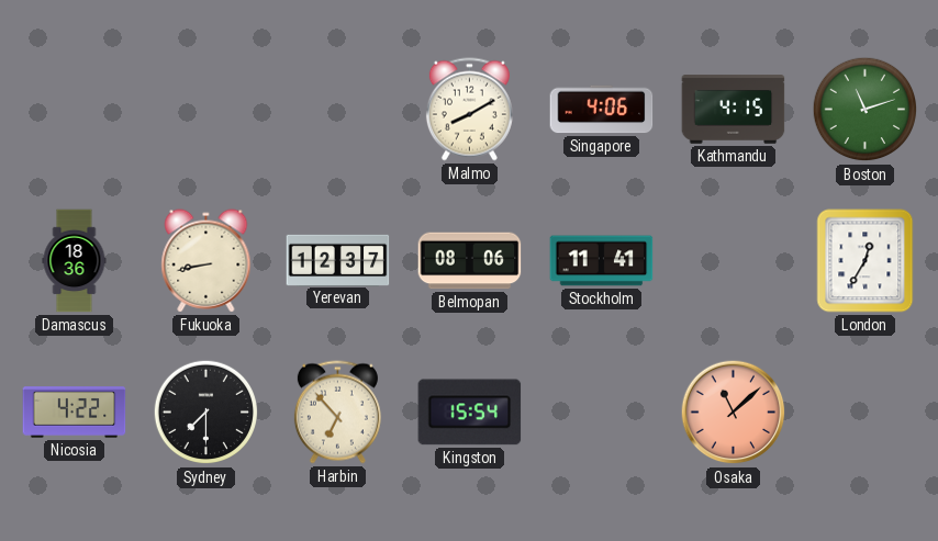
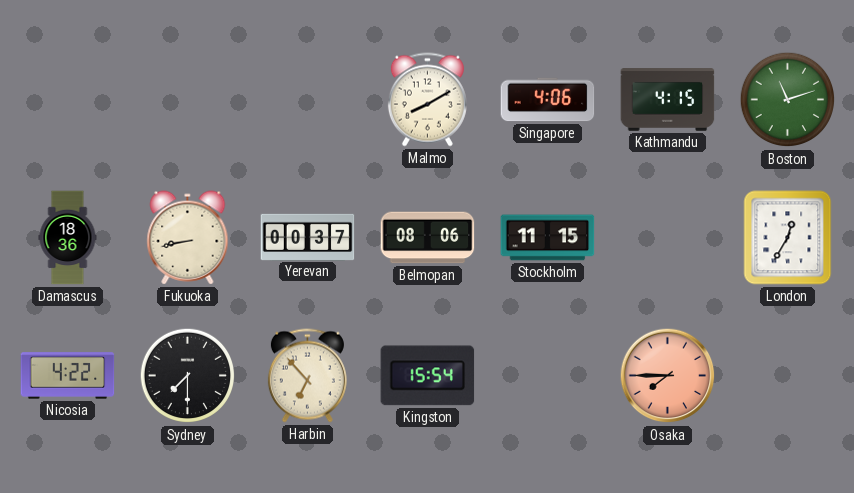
Yerevan: 12:37 -> 00:37
Stockholm: 11:41 -> 11:15
Osaka: 11:08 -> 7:45
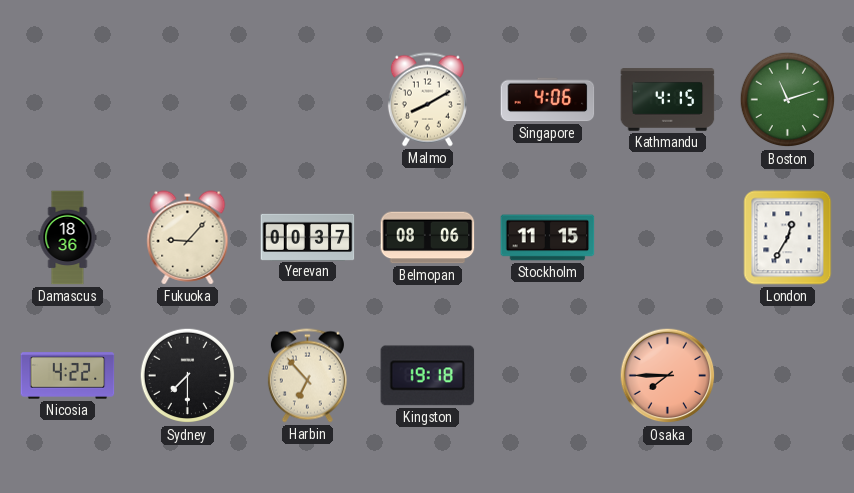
Fukuoka: 8:43 -> 9:07
Kingston: 15:54 -> 19:18
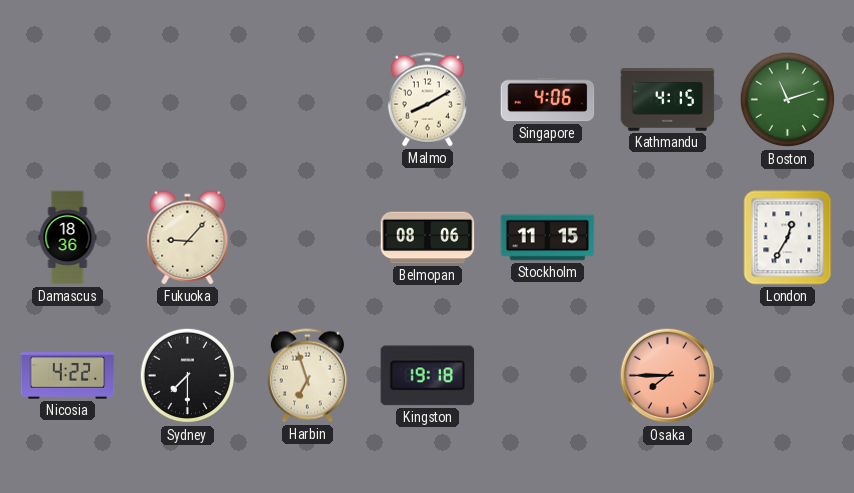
Yerevan: 00:37 -> none
Harbin: 6:53 -> 6:57
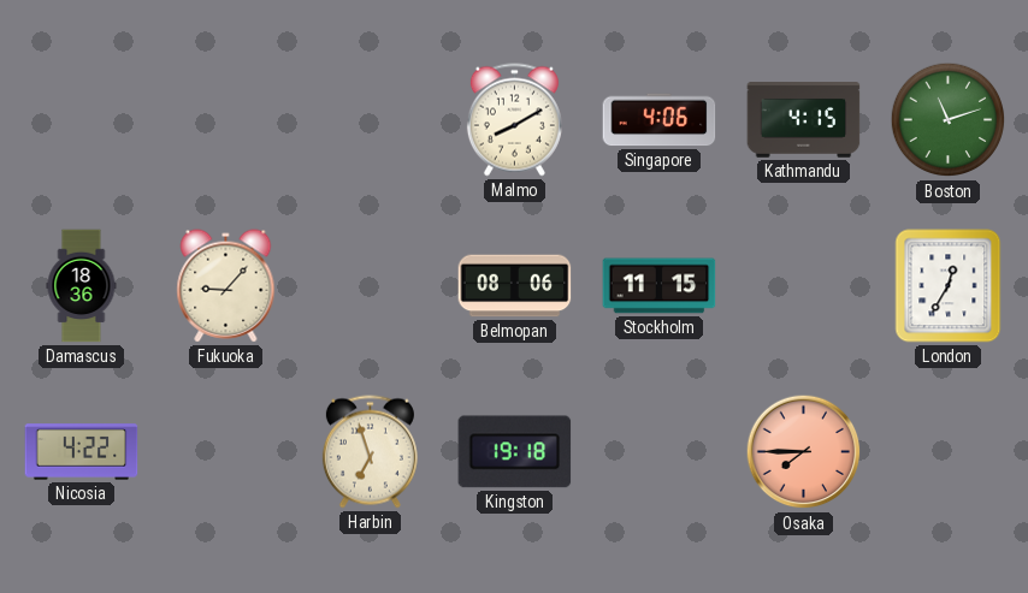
Sydney: 7:30 -> none
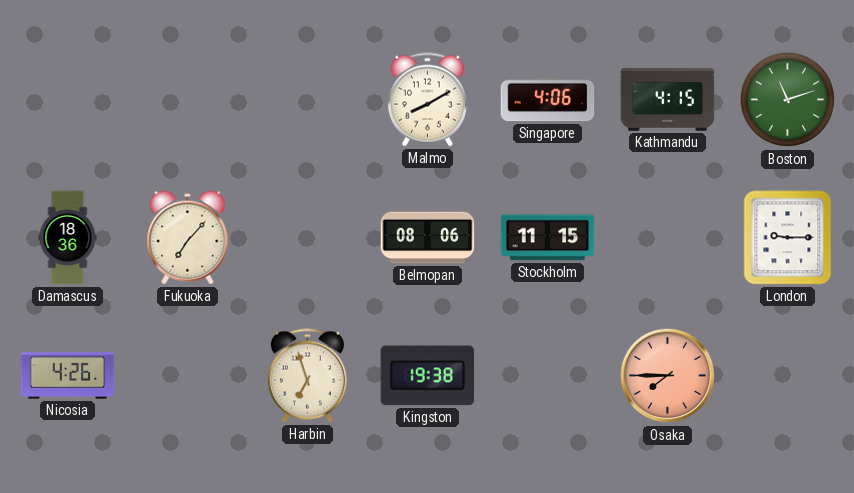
Fukuoka: 9:07 -> 7:07
London: 12:35 -> 9:15
Nicosia: 4:22 -> 4:26
Kingston: 19:18 -> 19:38
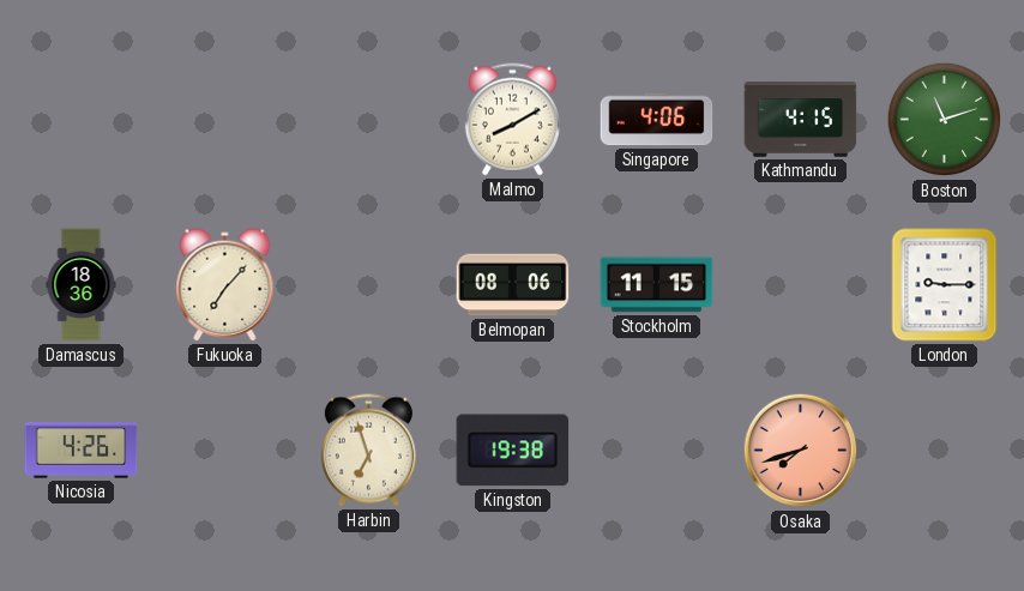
Osaka: 7:45 -> 7:42
